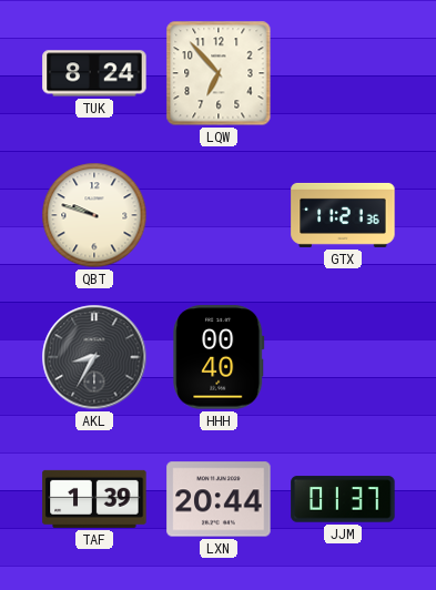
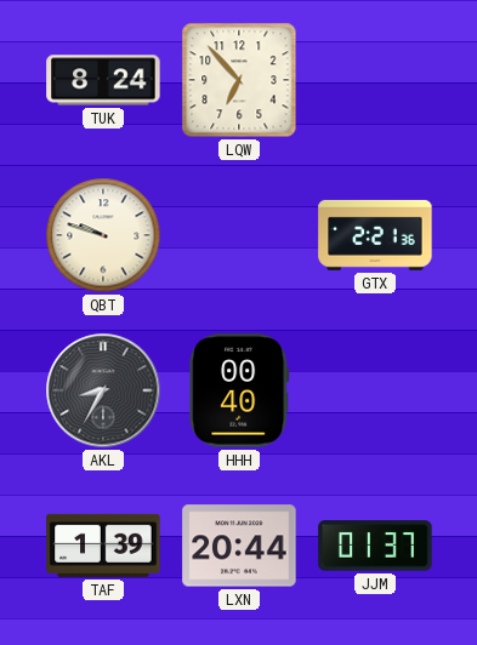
GTX: 11:21 -> 2:21
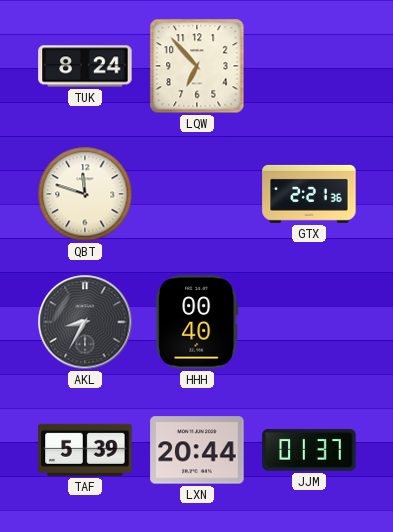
QBT: 9:48 -> 11:48
TAF: 1:39 -> 5:39
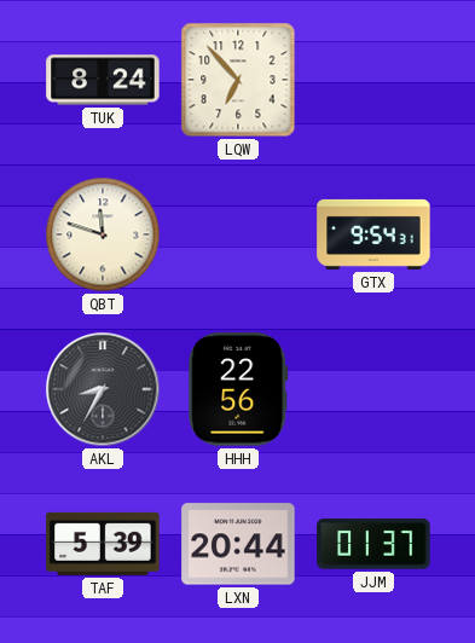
GTX: 2:21 -> 9:54
HHH: 00:40 -> 22:56
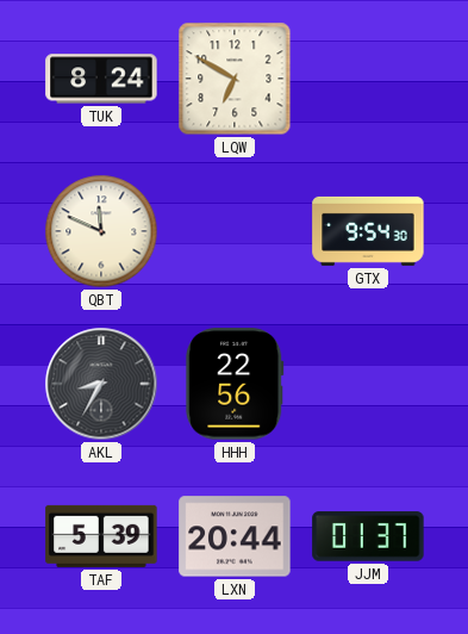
LQW: 6:53 -> 6:50
QBT: 11:48 -> 11:49
GTX: 9:54:31 -> 9:54:30
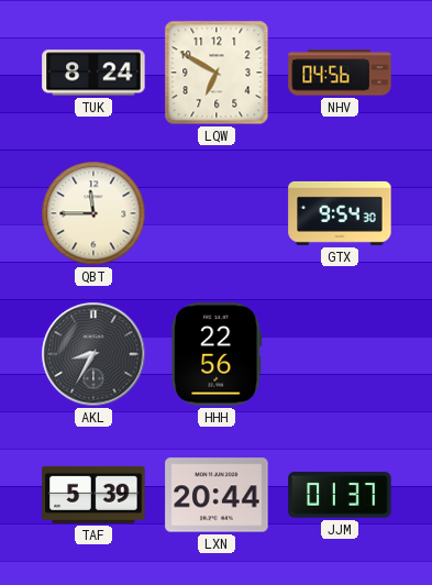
NHV: none -> 04:56
QBT: 11:49 -> 11:45
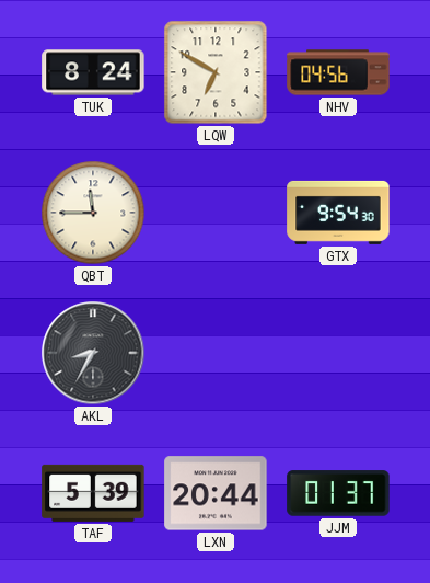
HHH: 22:56 -> none
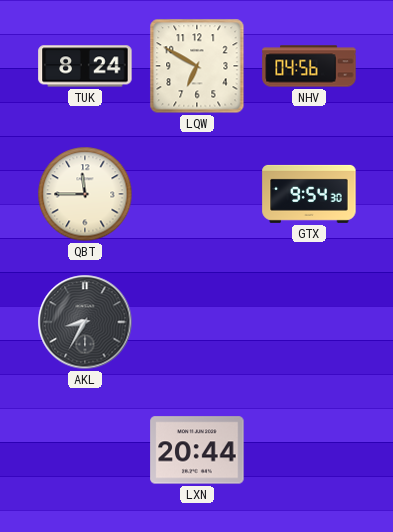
TAF: 5:39 -> none
JJM: 01:37 -> none
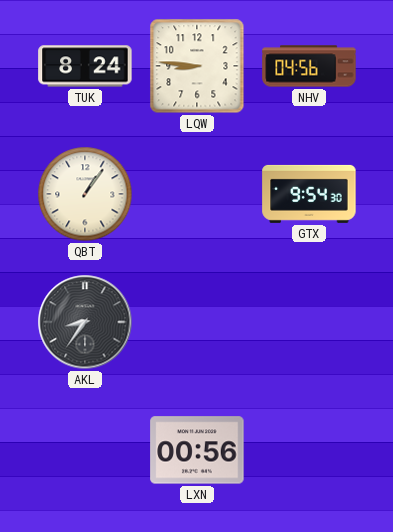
LQW: 6:50 -> 8:46
QBT: 11:45 -> 1:06
AKL: 8:35 -> 8:36
LXN: 20:44 -> 00:56
